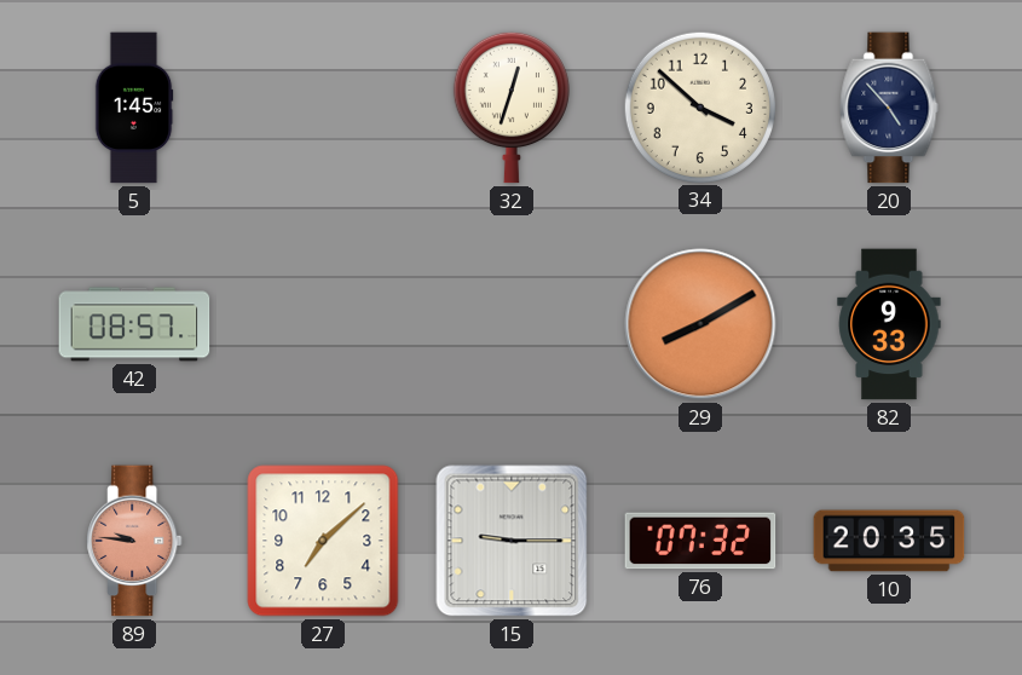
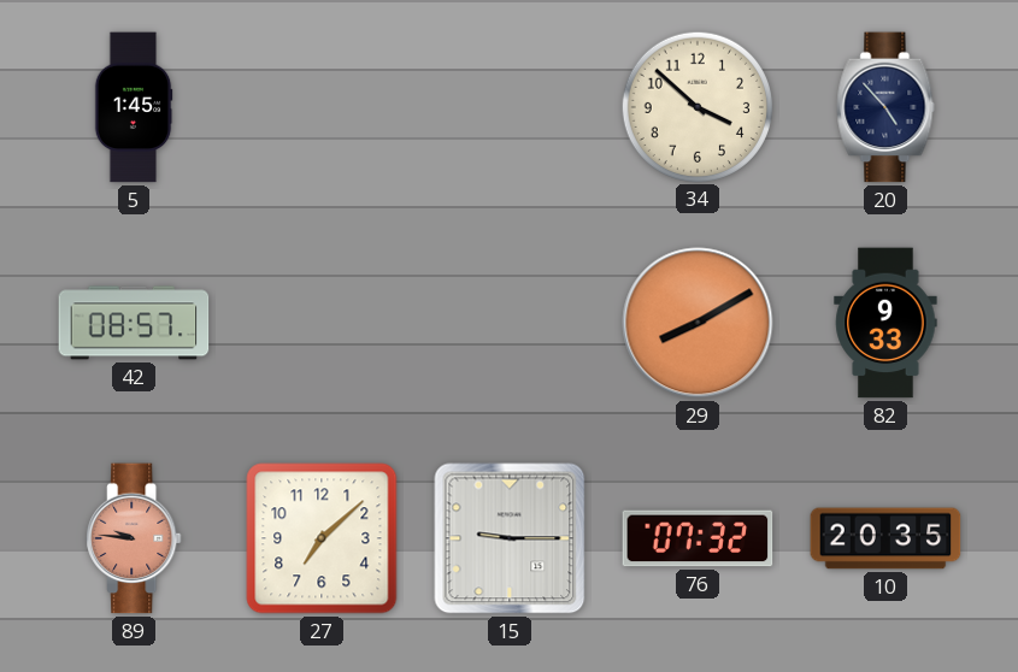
32: 12:33 -> none
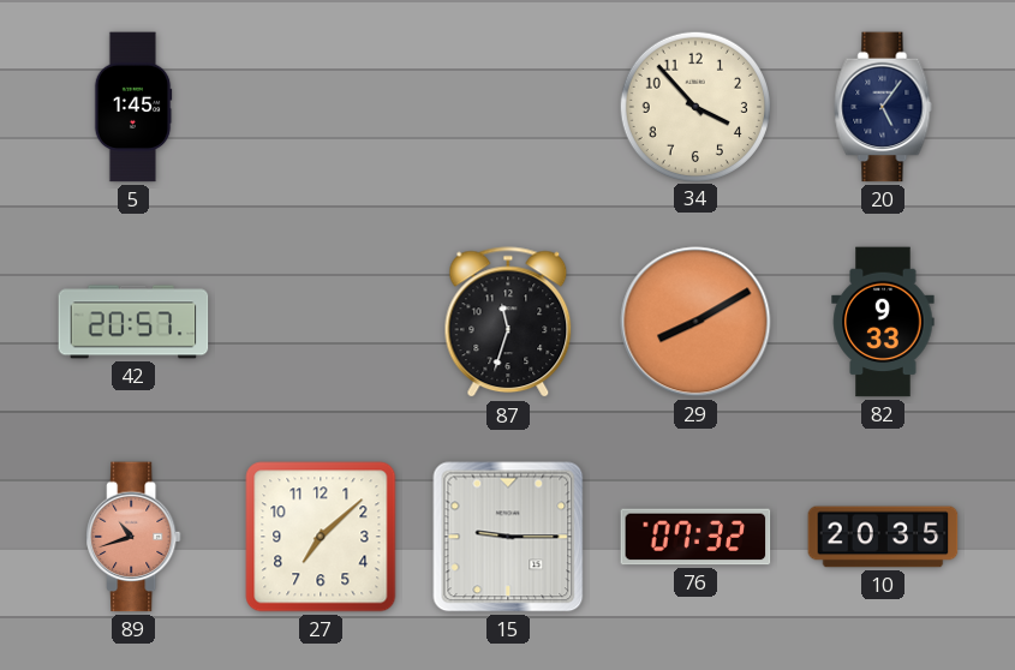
34: 3:52 -> 3:53
20: 4:53 -> 5:06
42: 08:57 -> 20:57
87: none -> 11:33
89: 9:46 -> 10:42
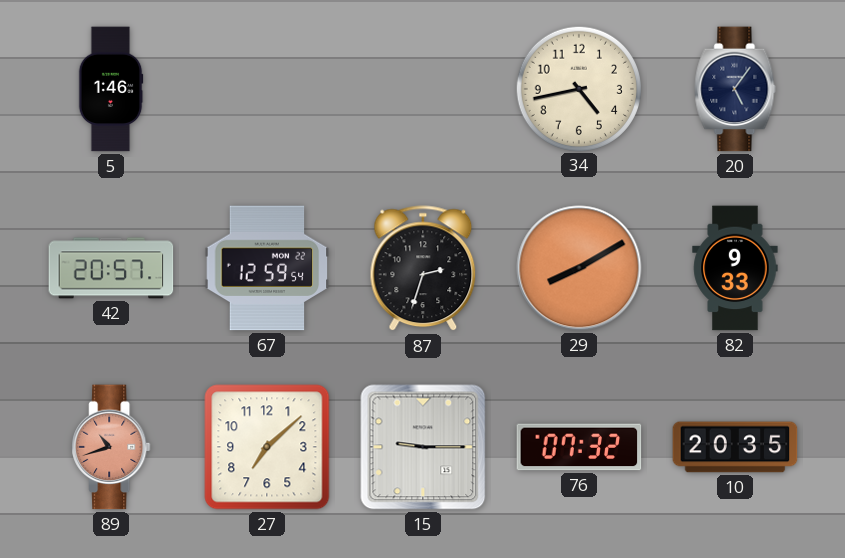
5: 1:45 -> 1:46
34: 3:53 -> 4:43
67: none -> 12:59
87: 11:33 -> 2:33
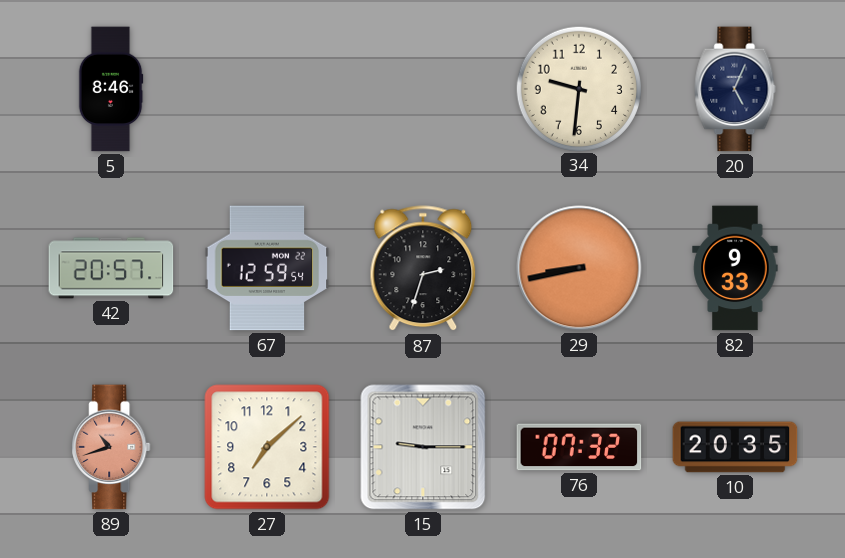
5: 1:46 -> 8:46
34: 4:43 -> 9:31
20: 5:06 -> 5:04
29: 8:10 -> 8:43
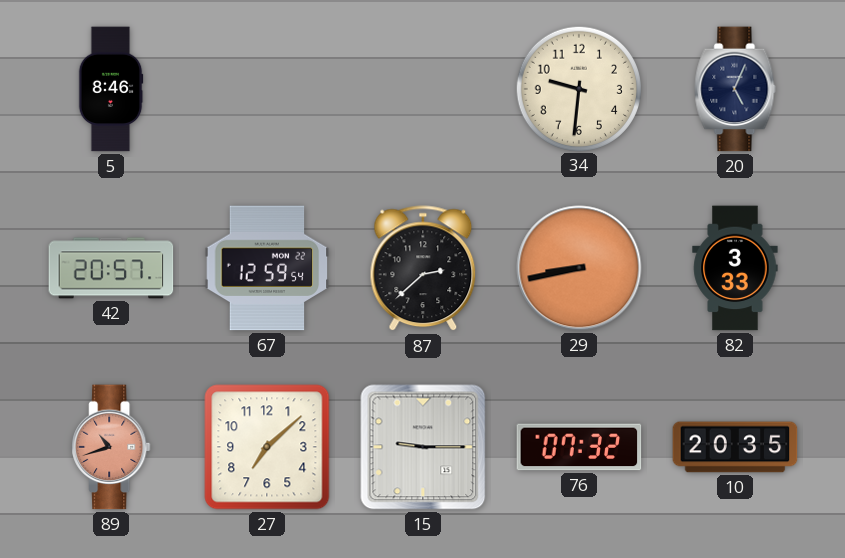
87: 2:33 -> 2:38
82: 9:33 -> 3:33
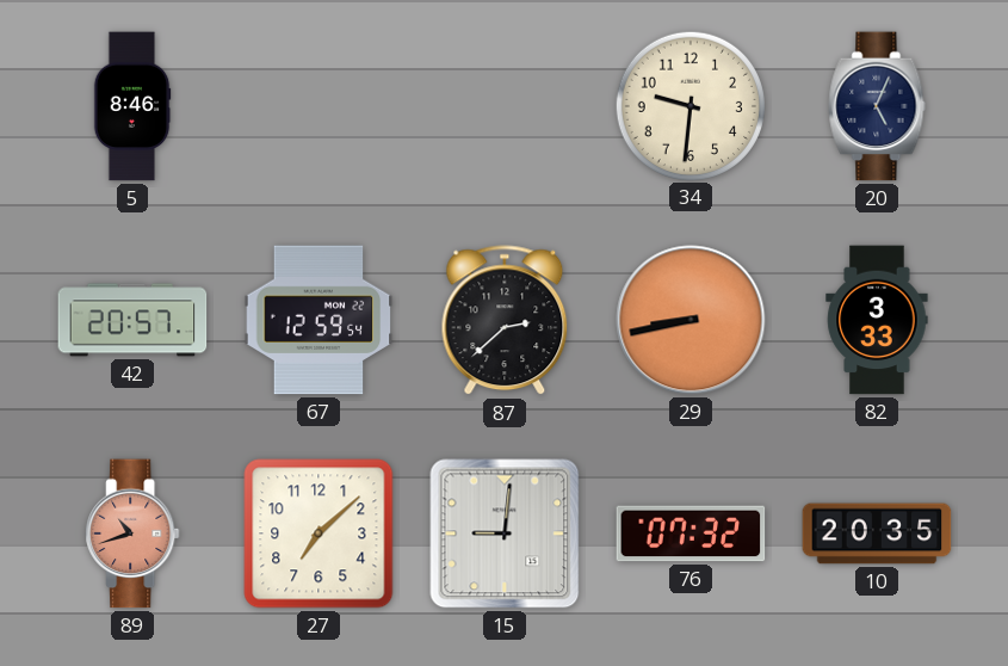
15: 9:15 -> 9:01
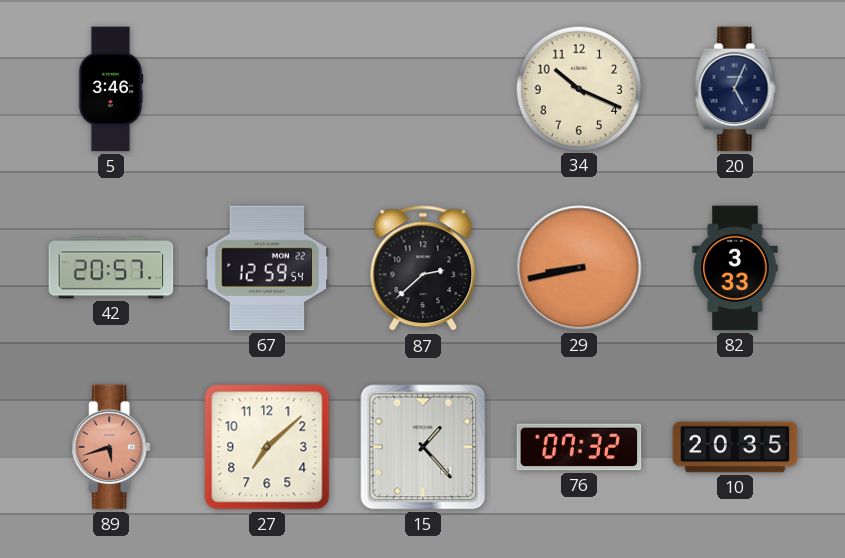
5: 8:46 -> 3:46
34: 9:31 -> 10:19
89: 10:42 -> 5:42
15: 9:01 -> 1:23
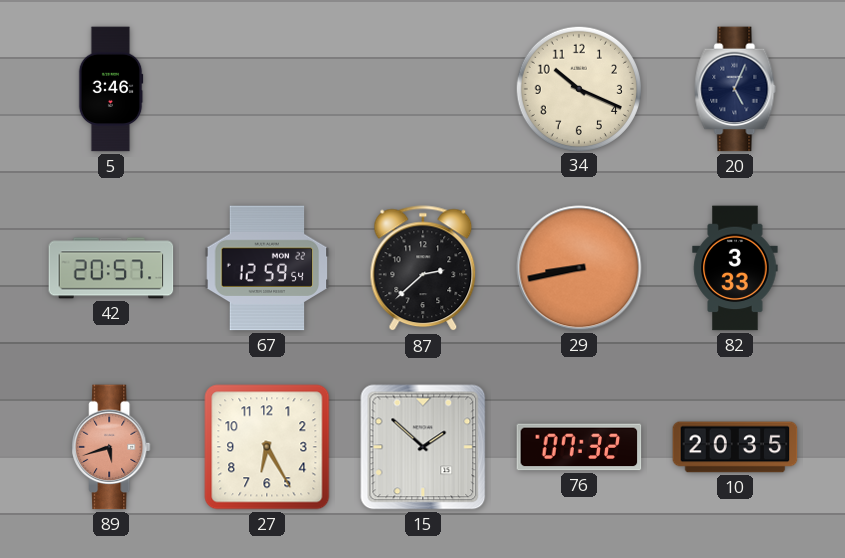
27: 7:08 -> 6:25
15: 1:23 -> 1:52
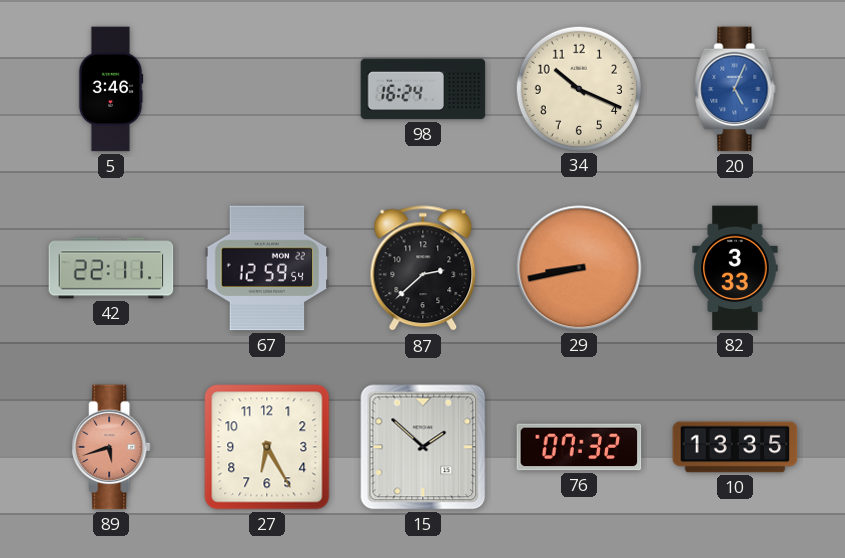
98: none -> 16:24
20 dial: navy -> blue
42: 20:57 -> 22:11
10: 20:35 -> 13:35
